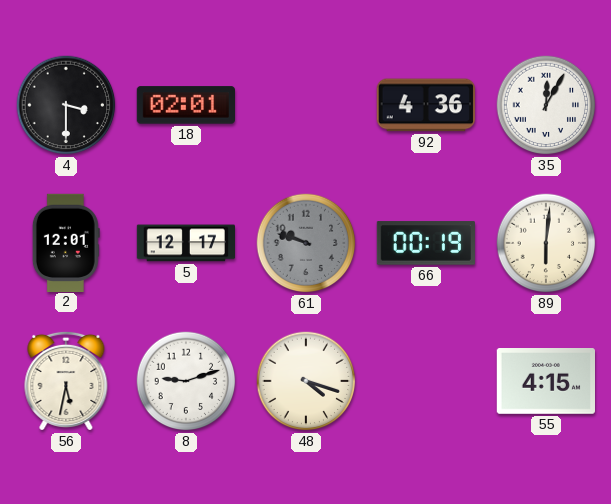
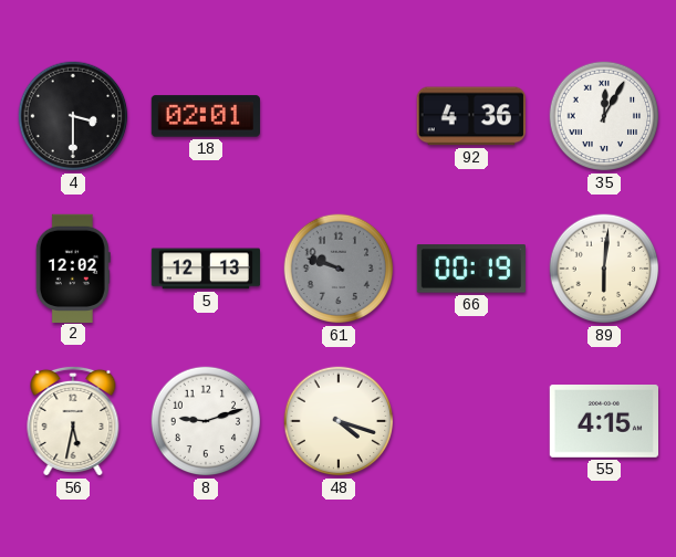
2: 12:01 -> 12:02
5: 12:17 -> 12:13
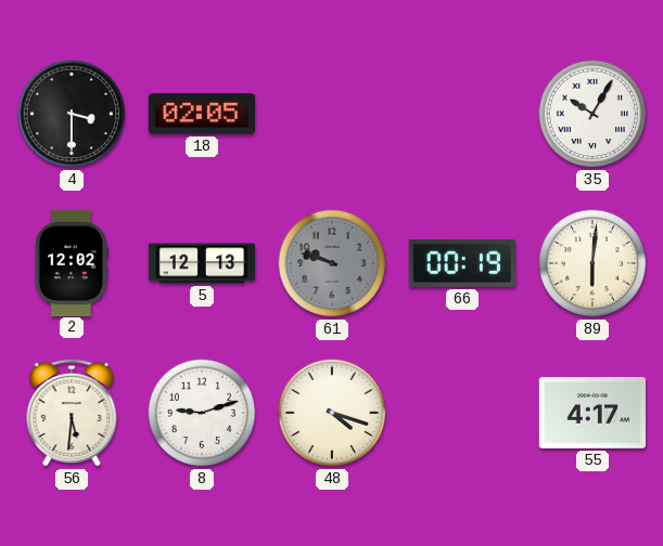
18: 02:01 -> 02:05
92: 4:36 -> none
35: 12:05 -> 10:05
56: 5:32 -> 5:31
55: 4:15 -> 4:17
